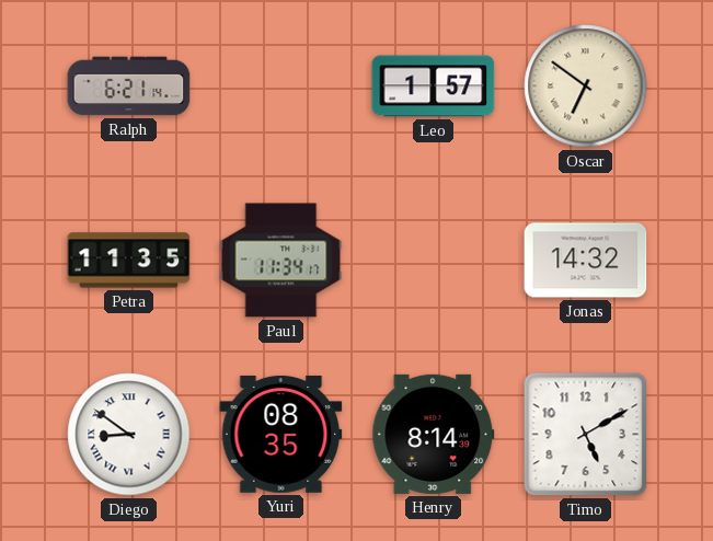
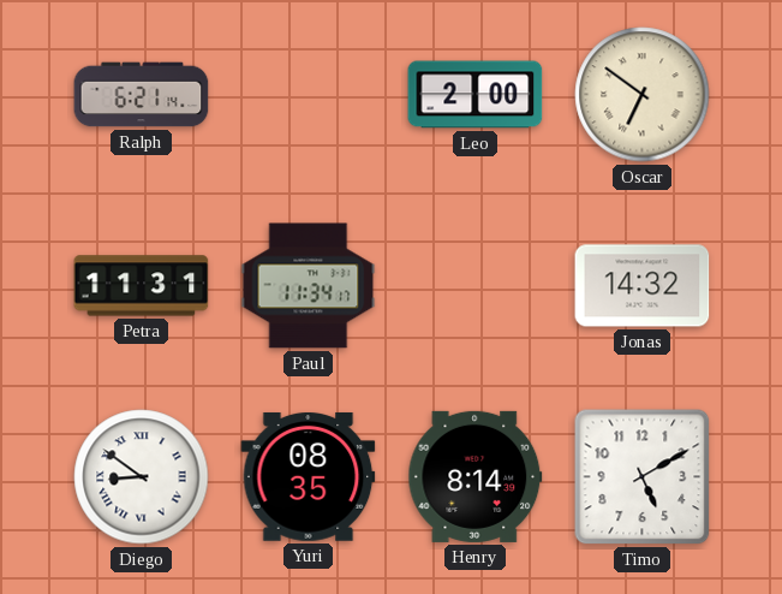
Leo: 1:57 -> 2:00
Petra: 11:35 -> 11:31
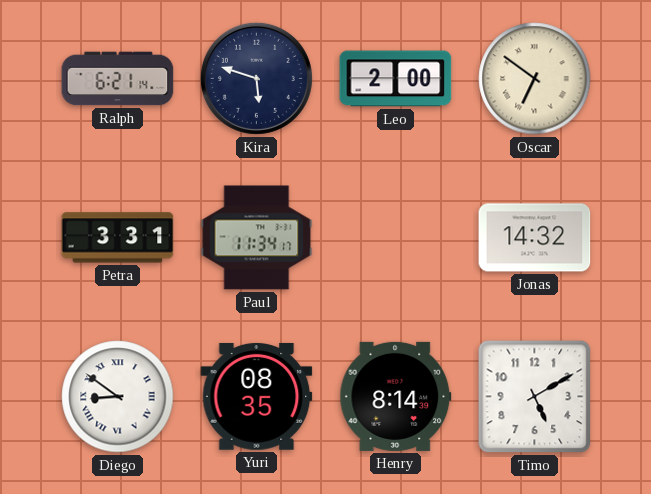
Kira: none -> 5:48
Petra: 11:31 -> 3:31
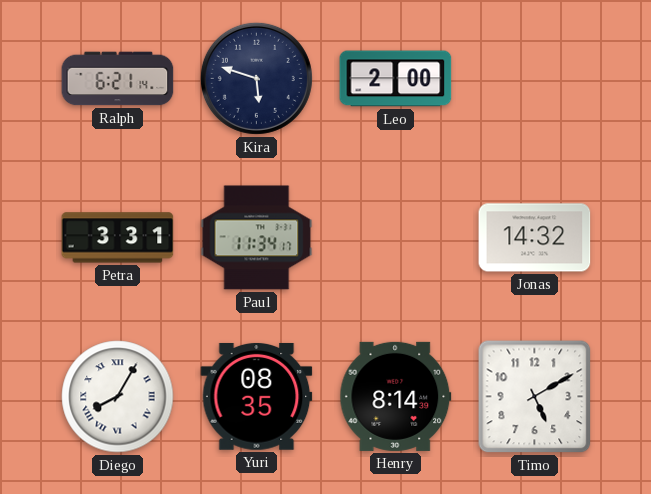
Oscar: 6:51 -> none
Diego: 8:51 -> 8:05
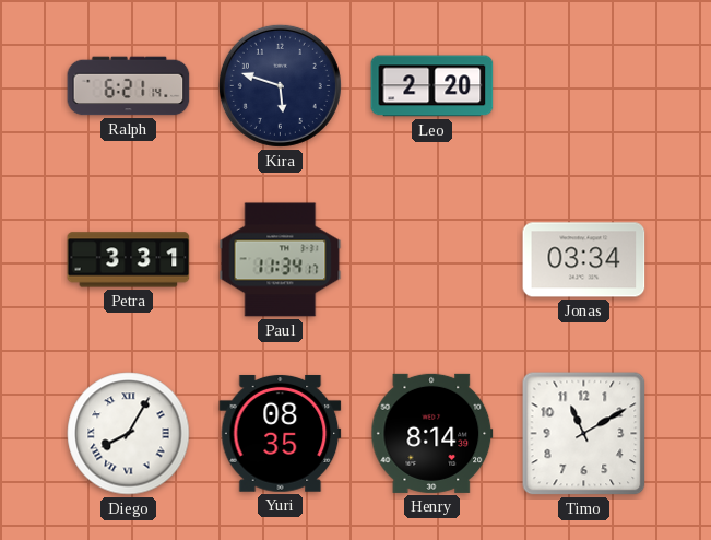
Leo: 2:00 -> 2:20
Jonas: 14:32 -> 03:34
Timo: 5:10 -> 11:10
